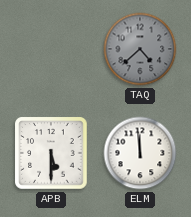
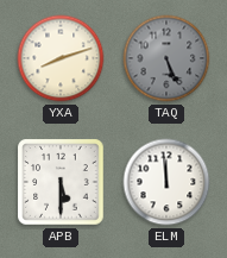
YXA: none -> 8:12
TAQ: 4:38 -> 5:26
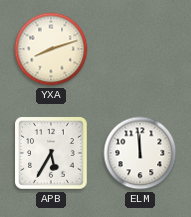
TAQ: 5:26 -> none
APB: 5:30 -> 5:35
